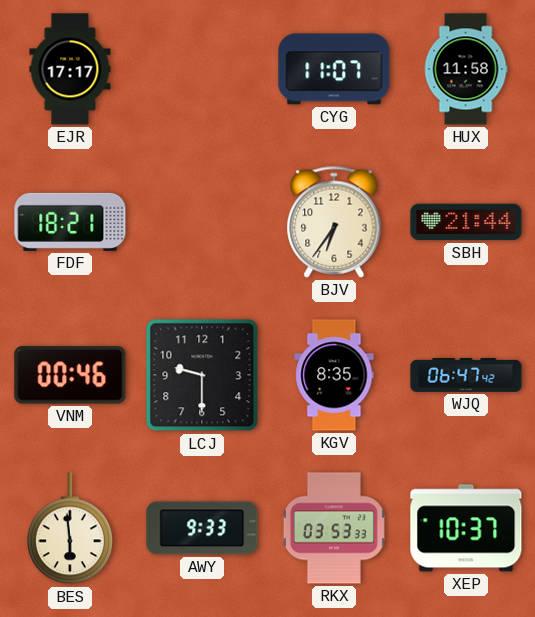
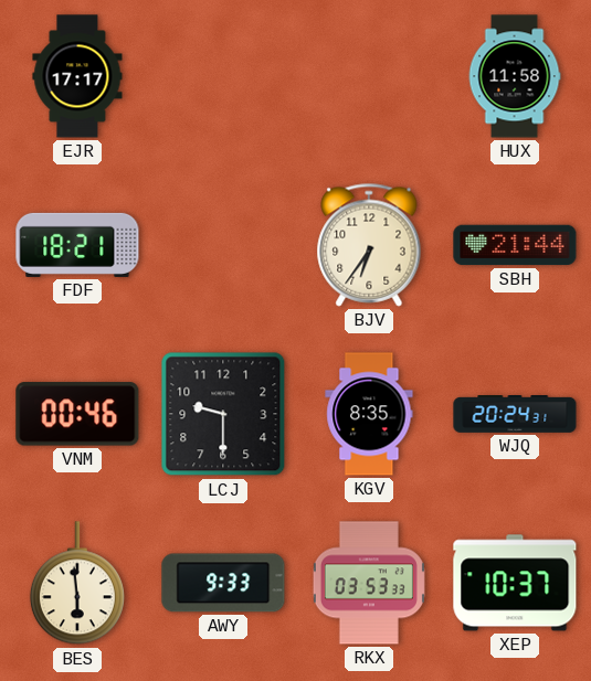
CYG: 11:07 -> none
WJQ: 06:47 -> 20:24
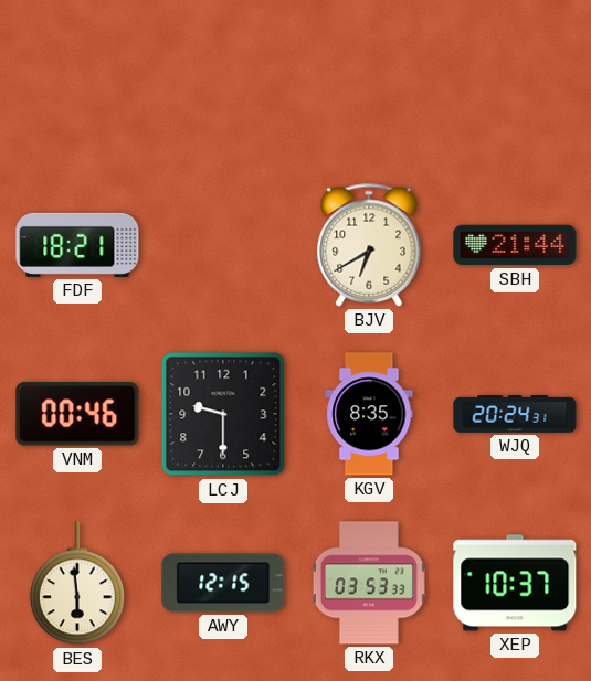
EJR: 17:17 -> none
HUX: 11:58 -> none
BJV: 6:36 -> 6:40
AWY: 9:33 -> 12:15
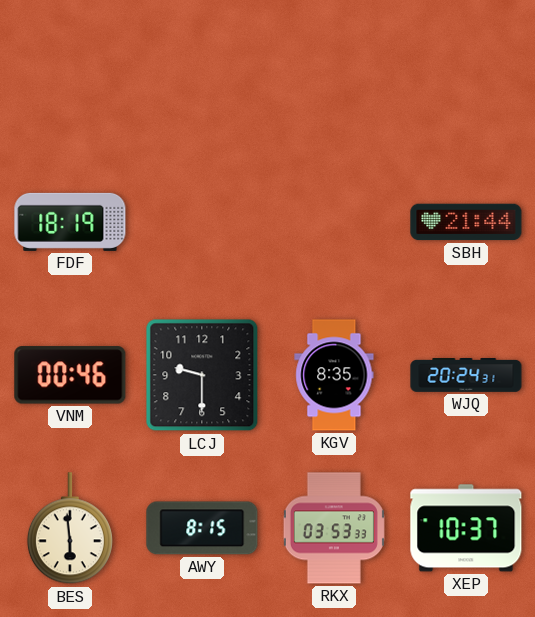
FDF: 18:21 -> 18:19
BJV: 6:40 -> none
AWY: 12:15 -> 8:15
